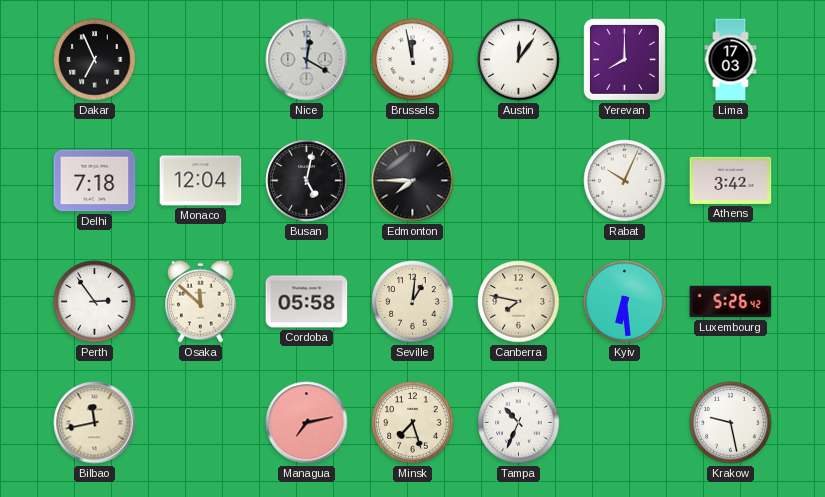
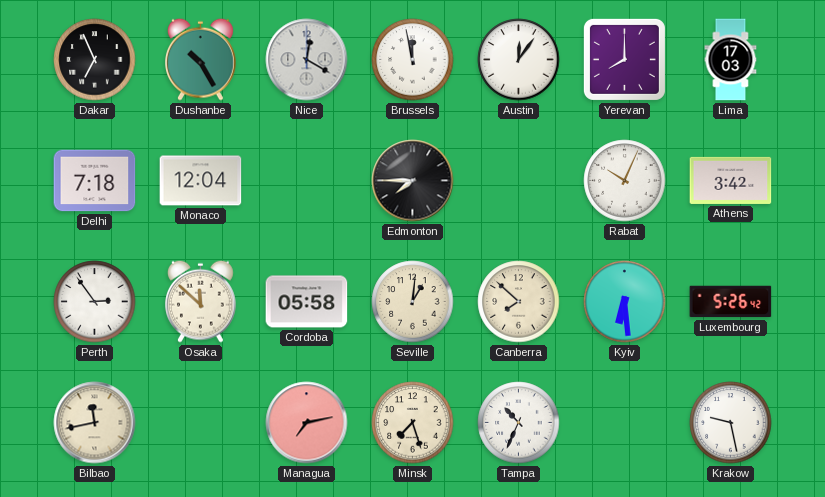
Dushanbe: none -> 10:25
Busan: 5:02 -> none
Canberra: 7:47 -> 7:52
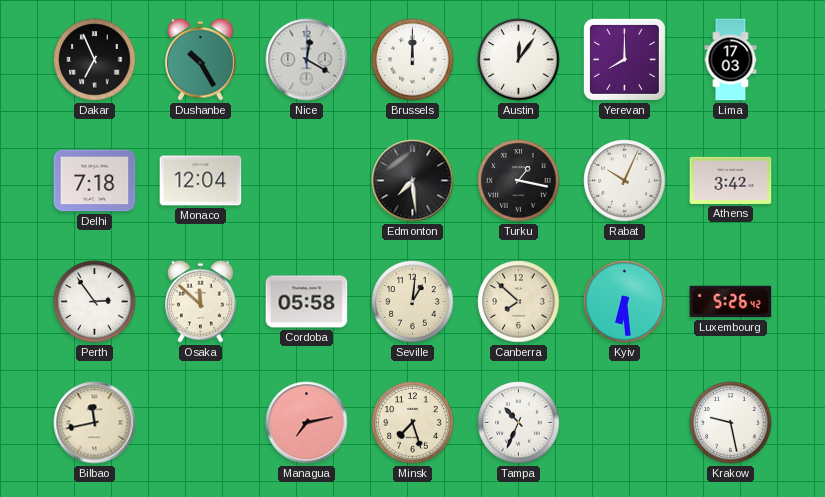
Brussels: 11:58 -> 12:00
Edmonton: 7:45 -> 7:29
Turku: none -> 1:17
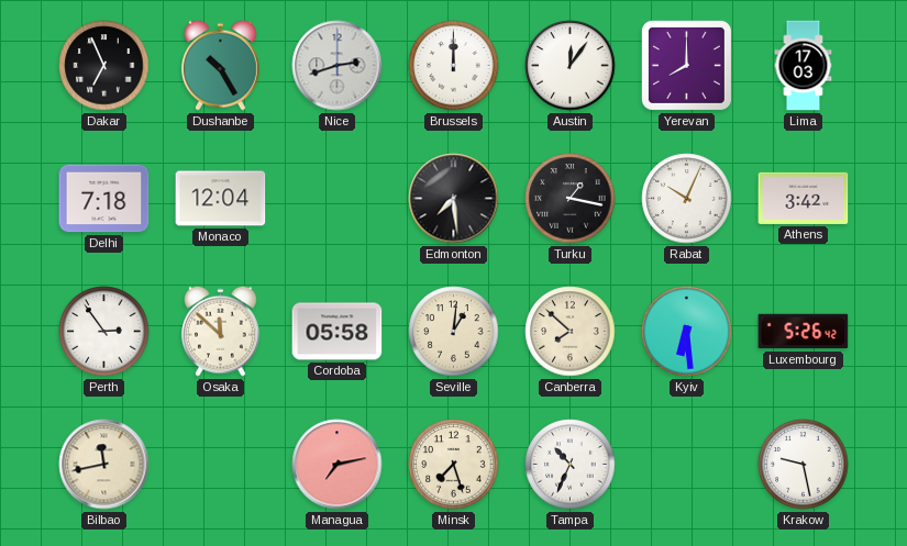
Nice: 12:20 -> 2:42
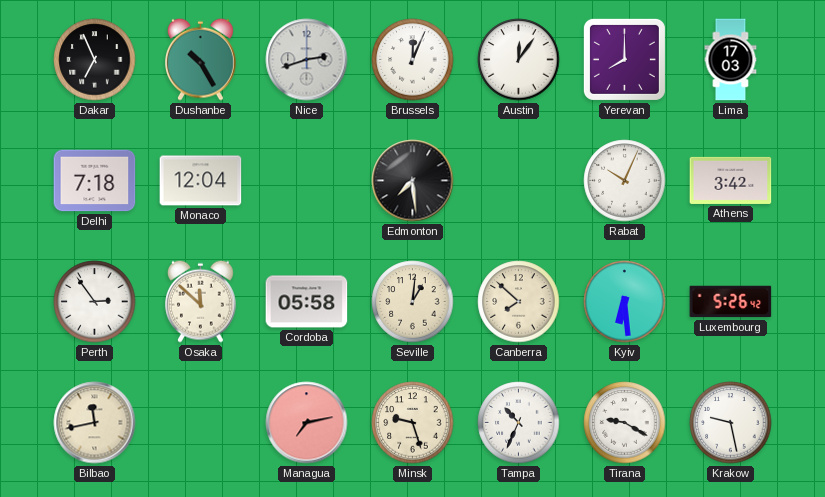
Brussels: 12:00 -> 12:04
Turku: 1:17 -> none
Minsk: 7:27 -> 9:27
Tirana: none -> 9:20
